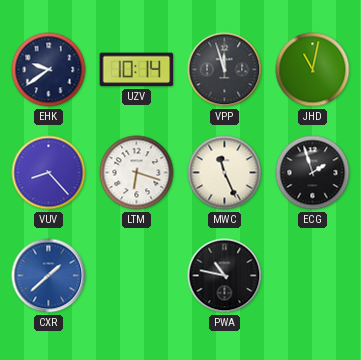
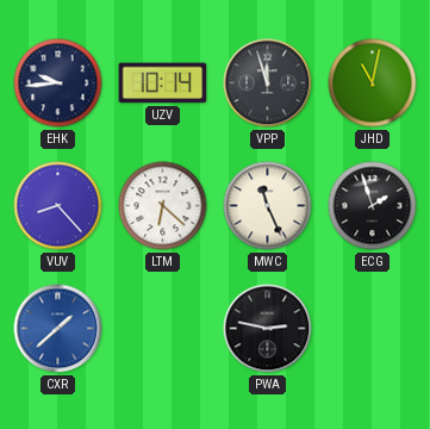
EHK: 9:39 -> 9:44
LTM: 6:18 -> 6:22
PWA: 10:47 -> 2:47
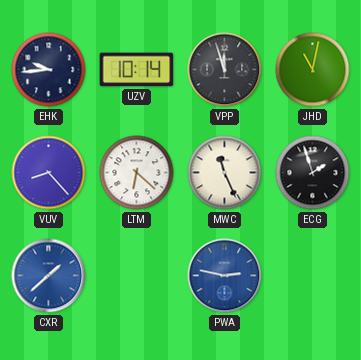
PWA dial: black -> blue
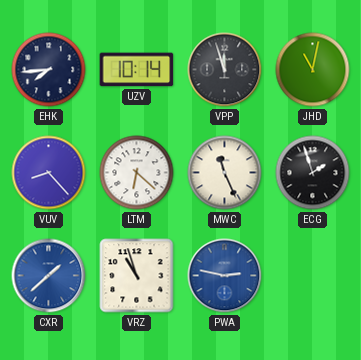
EHK: 9:44 -> 7:44
VRZ: none -> 10:57
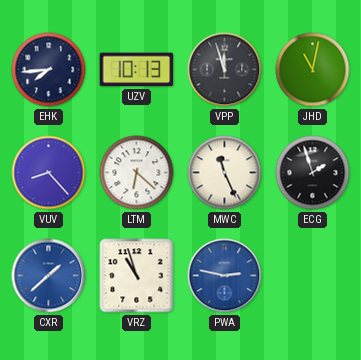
UZV: 10:14 -> 10:13
